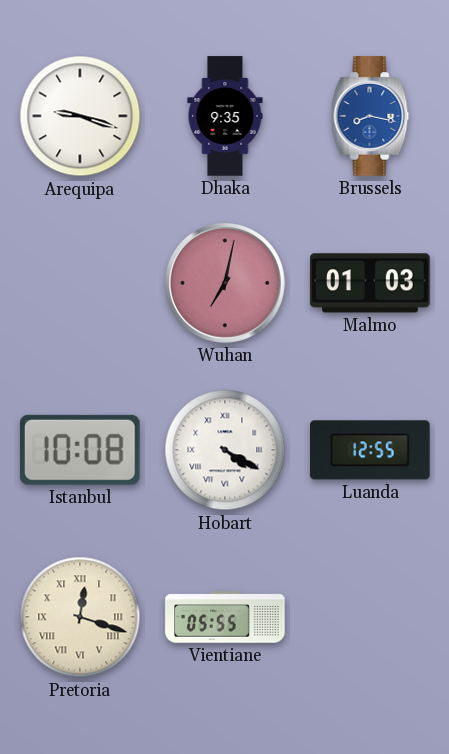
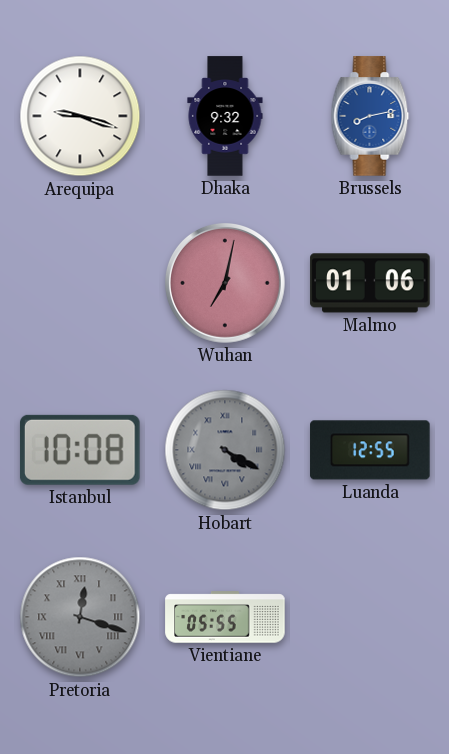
Dhaka: 9:35 -> 9:32
Brussels: 8:17 -> 8:13
Malmo: 01:03 -> 01:06
Hobart dial: white -> grey
Pretoria dial: cream -> grey
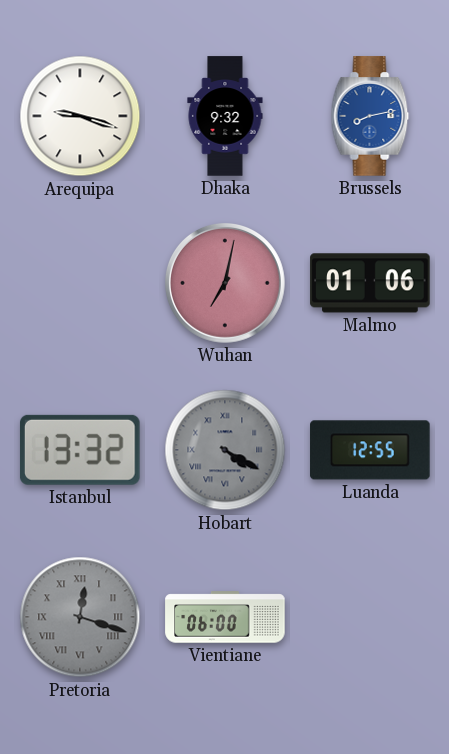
Istanbul: 10:08 -> 13:32
Vientiane: 05:55 -> 06:00
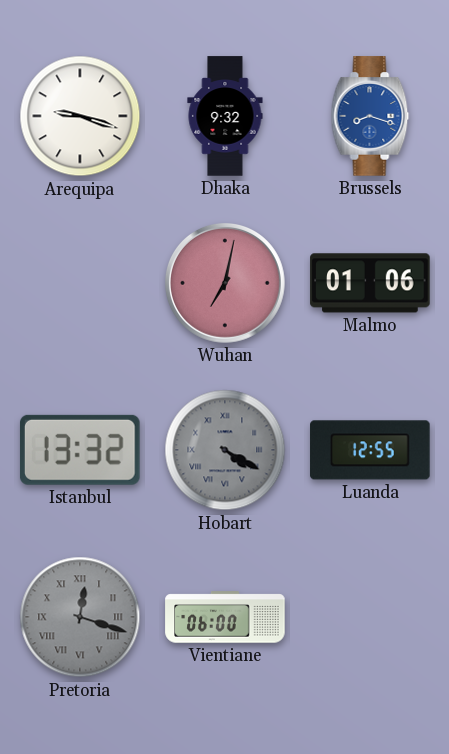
Brussels: 8:13 -> 8:18
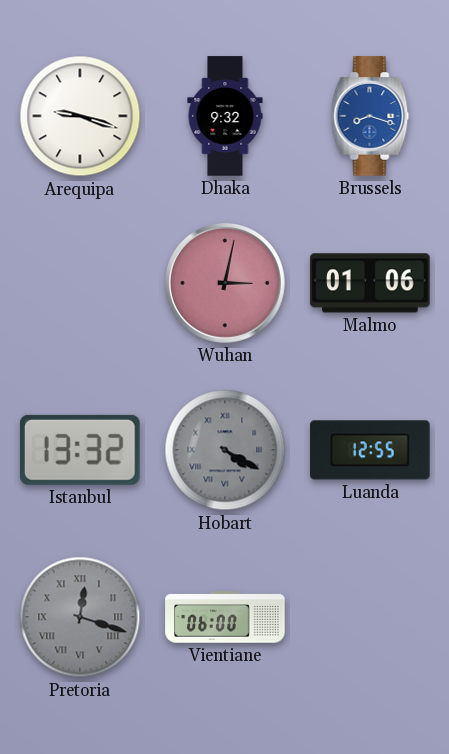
Wuhan: 7:02 -> 3:02
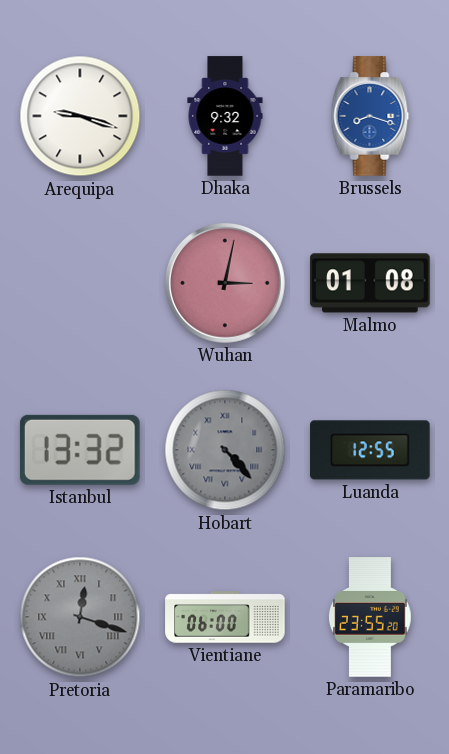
Malmo: 01:06 -> 01:08
Hobart: 4:20 -> 4:23
Paramaribo: none -> 23:55
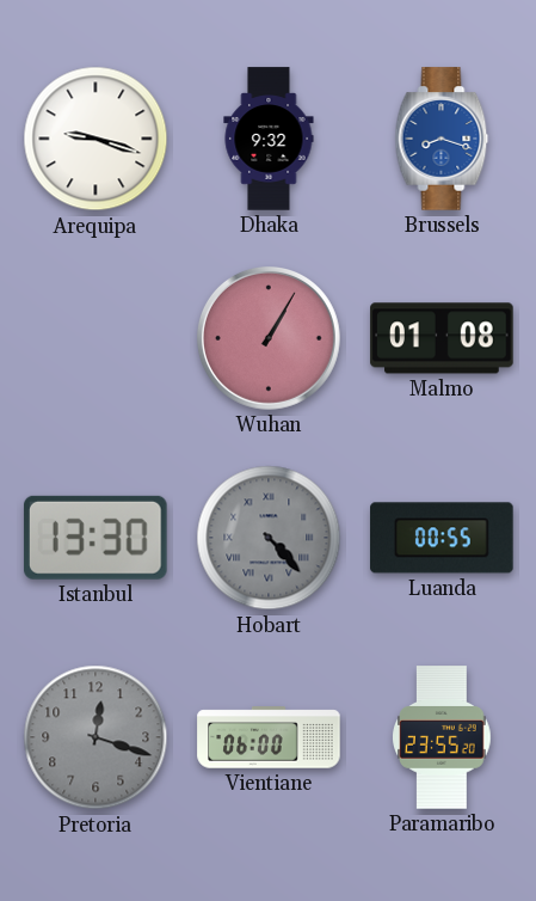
Wuhan: 3:02 -> 1:05
Istanbul: 13:32 -> 13:30
Luanda: 12:55 -> 00:55
Pretoria numerals: Roman -> Arabic
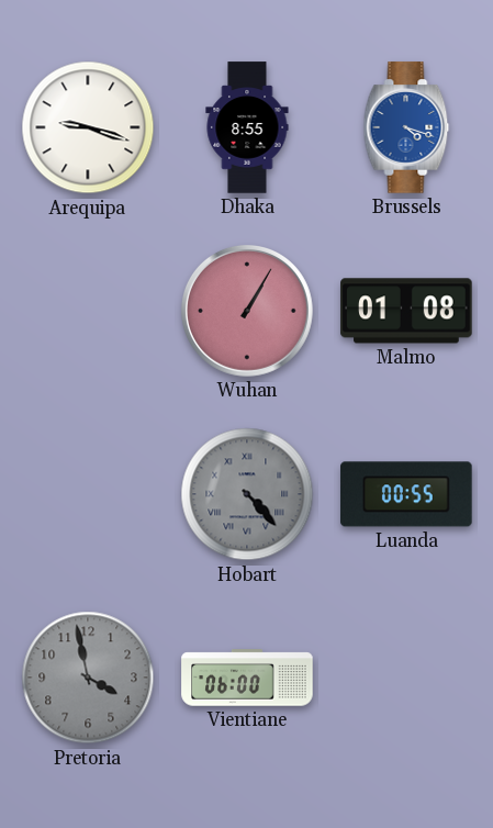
Dhaka: 9:32 -> 8:55
Brussels: 8:18 -> 4:18
Istanbul: 13:30 -> none
Pretoria: 12:18 -> 3:58
Paramaribo: 23:55 -> none
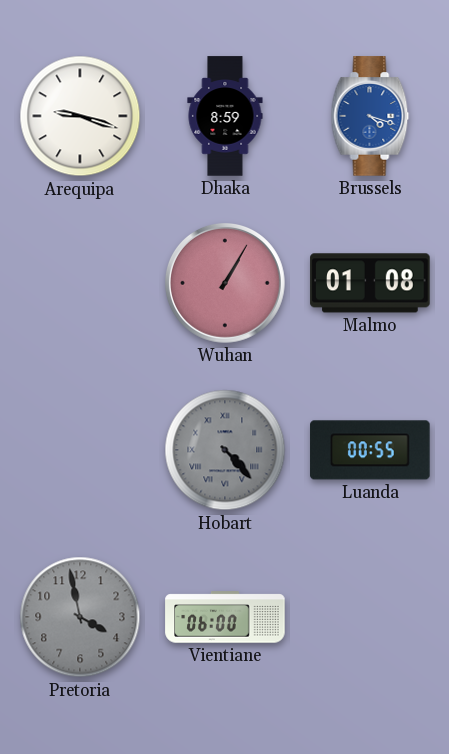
Dhaka: 8:55 -> 8:59
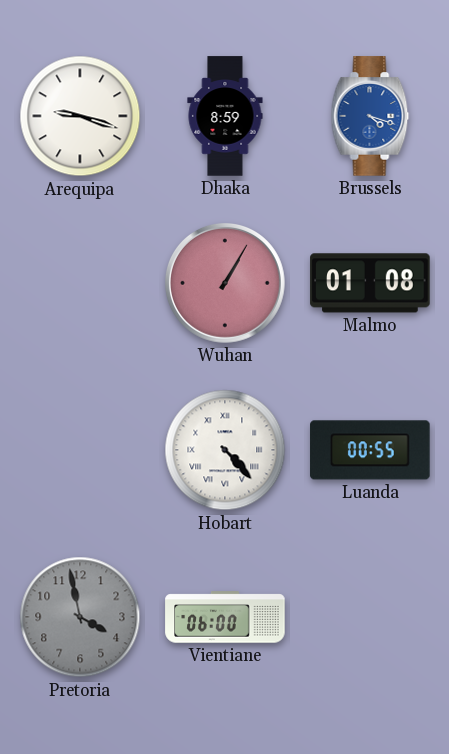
Hobart dial: grey -> white
